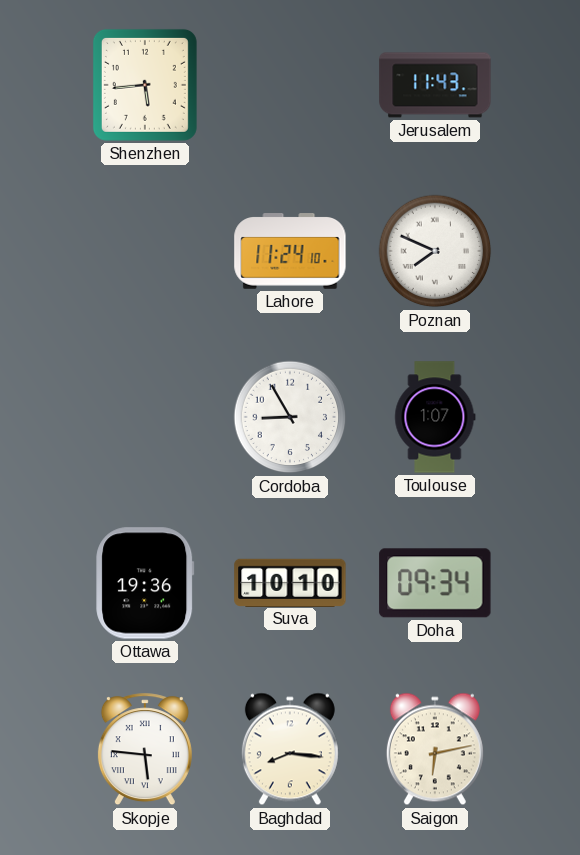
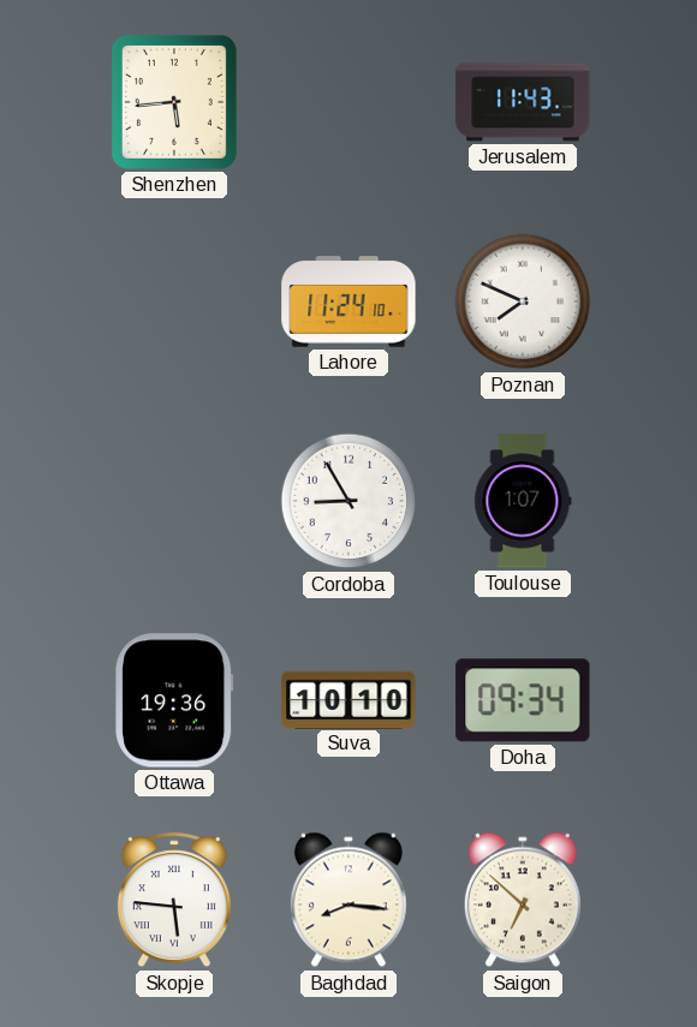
Saigon: 6:13 -> 6:52
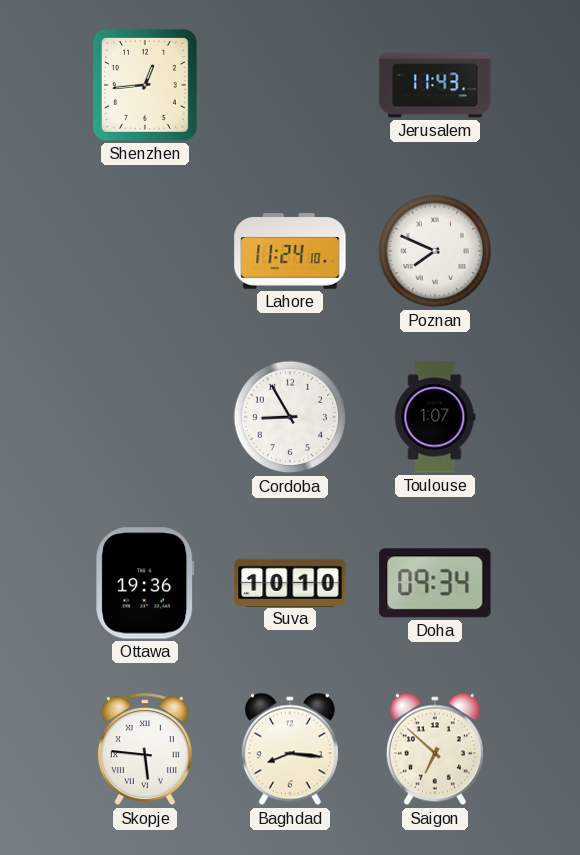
Shenzhen: 5:44 -> 12:44
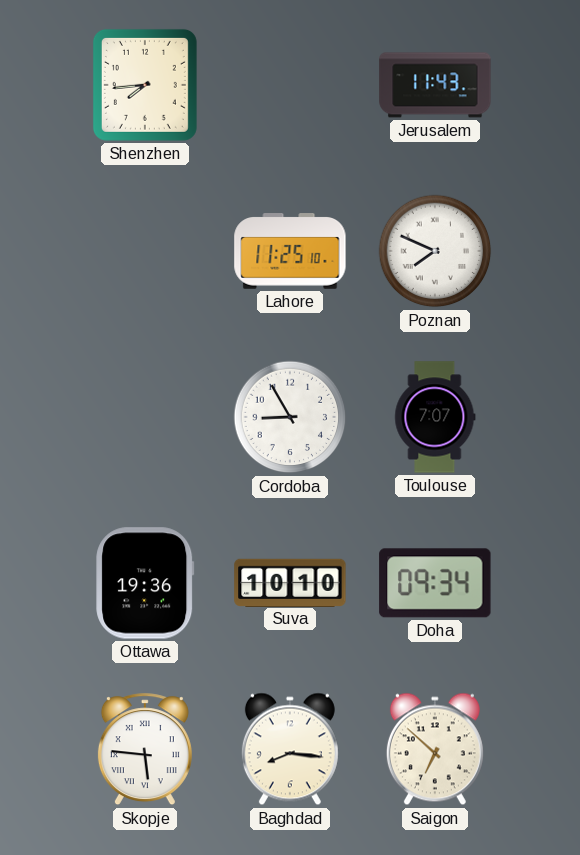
Shenzhen: 12:44 -> 7:44
Lahore: 11:24 -> 11:25
Toulouse: 1:07 -> 7:07
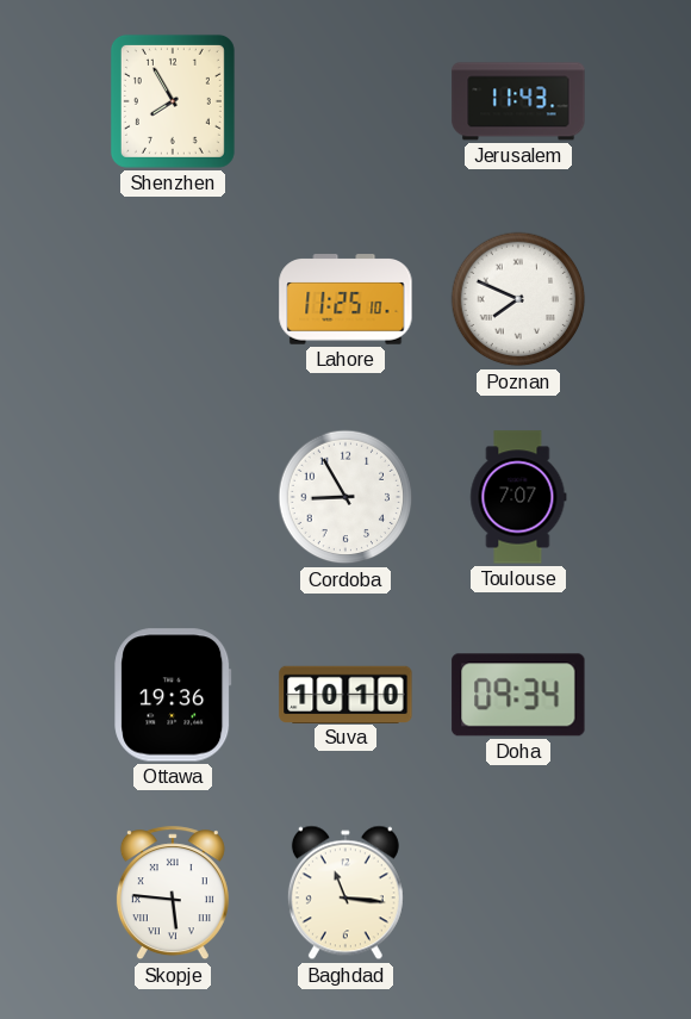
Shenzhen: 7:44 -> 7:55
Baghdad: 8:16 -> 11:16
Saigon: 6:52 -> none
